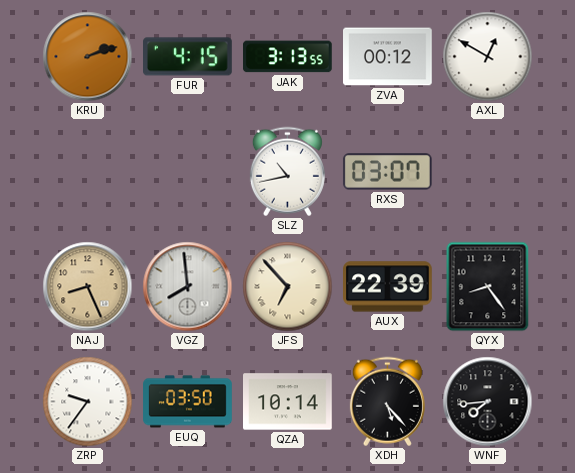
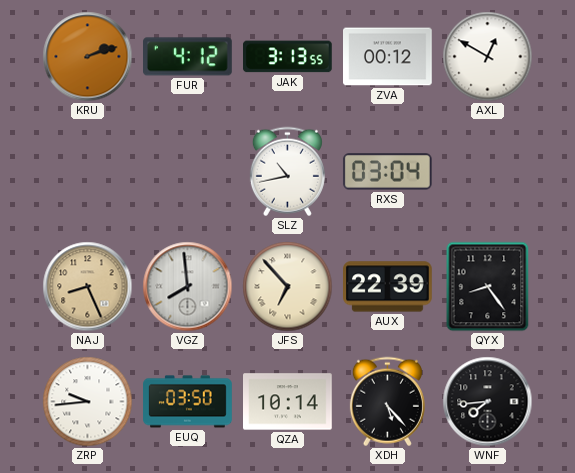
FUR: 4:15 -> 4:12
RXS: 03:07 -> 03:04
ZRP: 9:36 -> 9:44
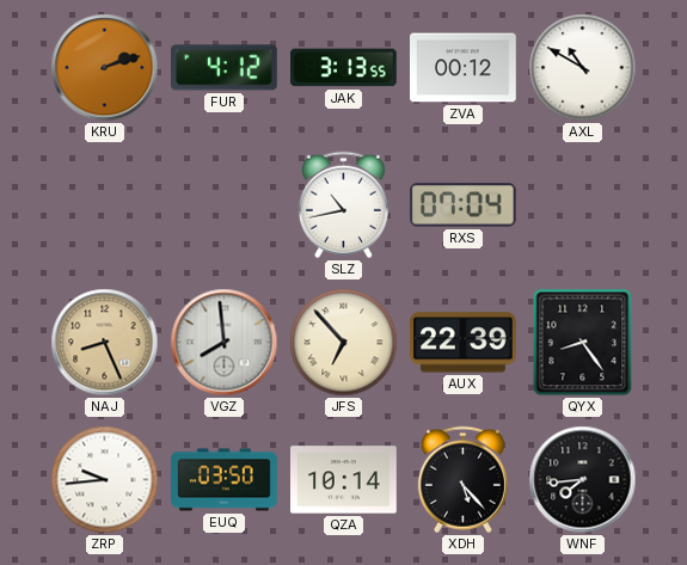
AXL: 12:50 -> 10:50
RXS: 03:04 -> 07:04
